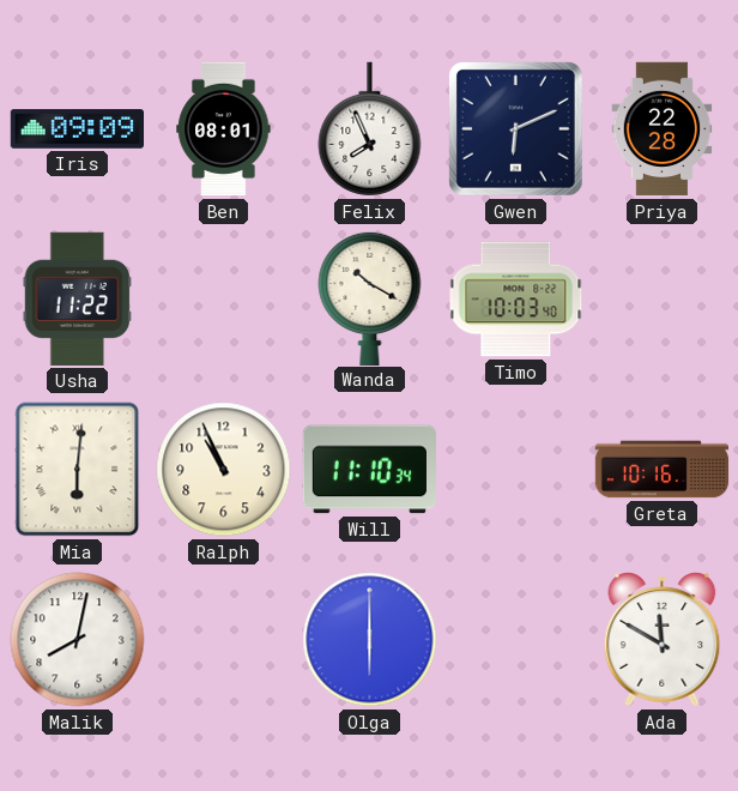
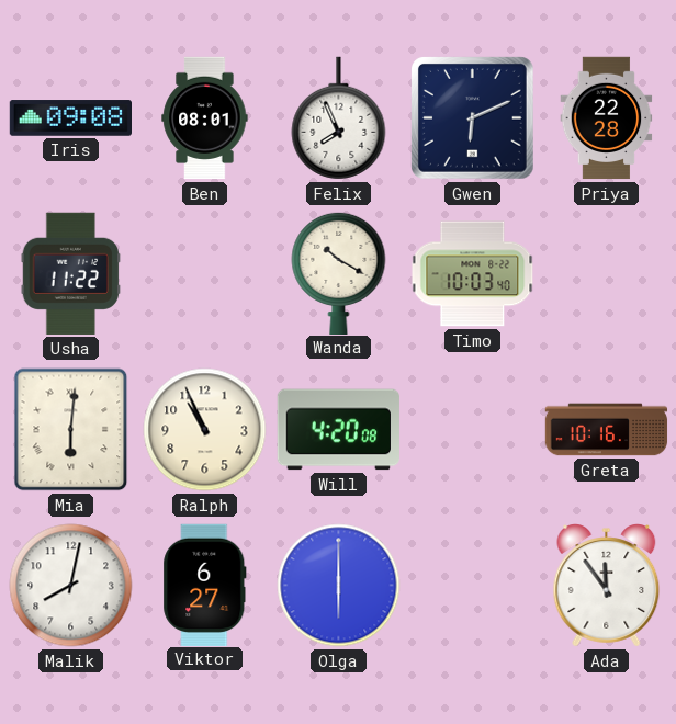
Iris: 09:09 -> 09:08
Will: 11:10 -> 4:20
Viktor: none -> 6:27
Ada: 11:50 -> 11:54
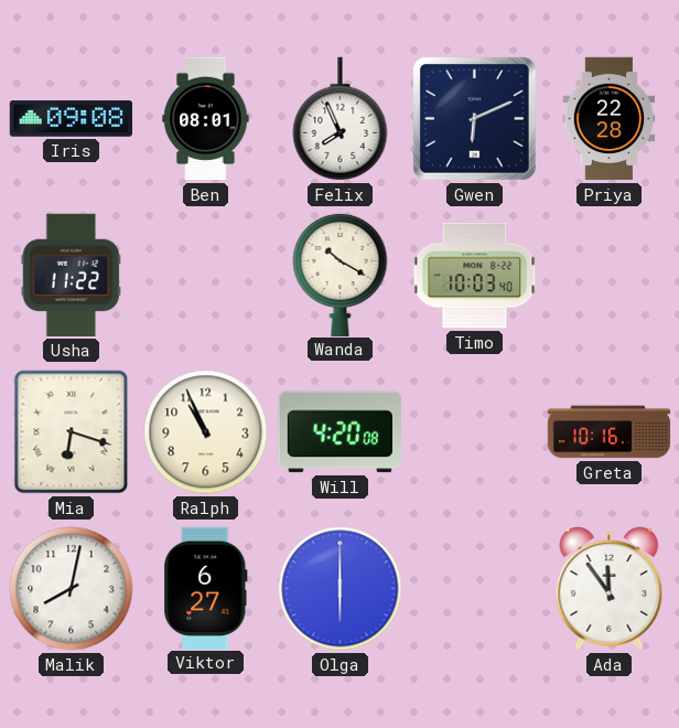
Mia: 6:01 -> 6:18
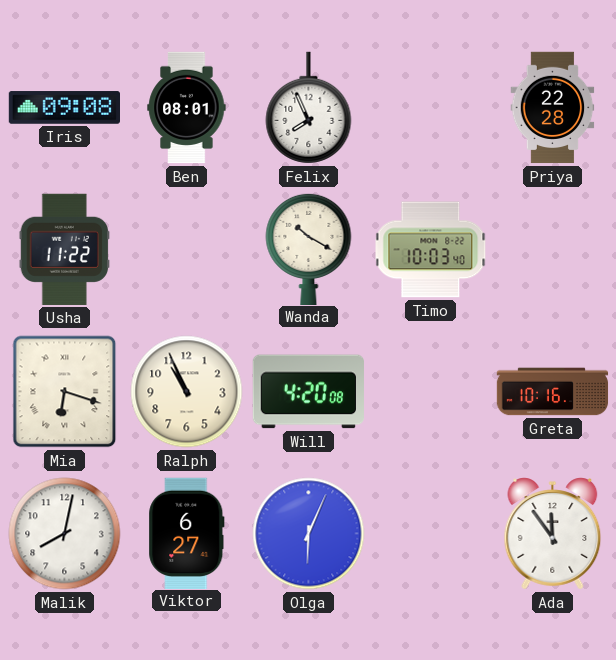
Gwen: 6:11 -> none
Olga: 6:00 -> 6:04
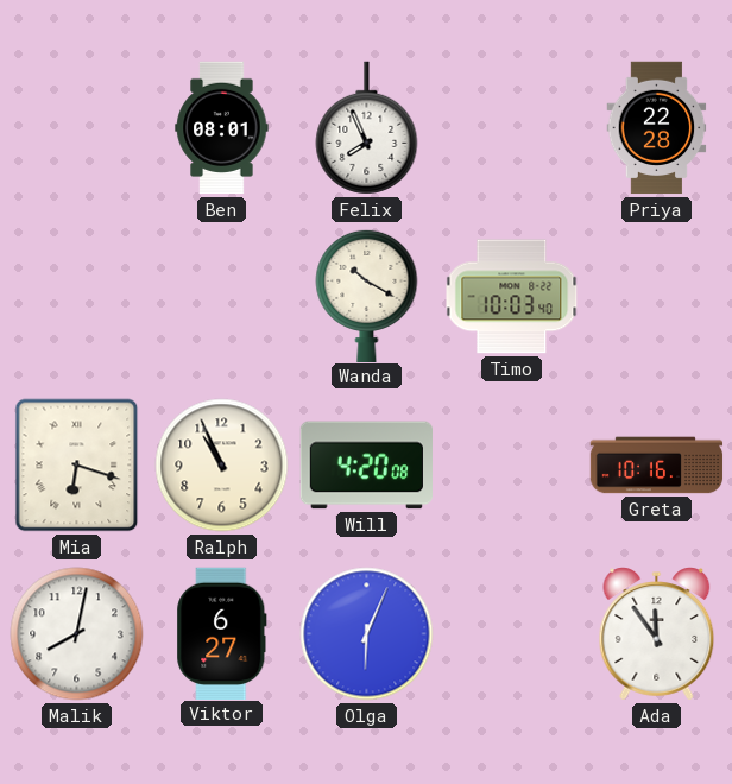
Iris: 09:08 -> none
Usha: 11:22 -> none
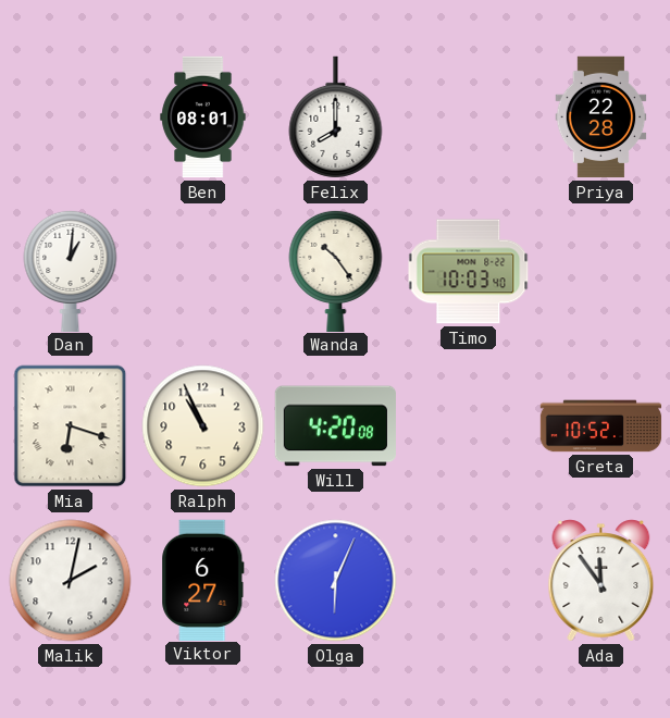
Felix: 7:56 -> 8:00
Dan: none -> 1:01
Wanda: 10:20 -> 10:24
Greta: 10:16 -> 10:52
Malik: 8:02 -> 2:02
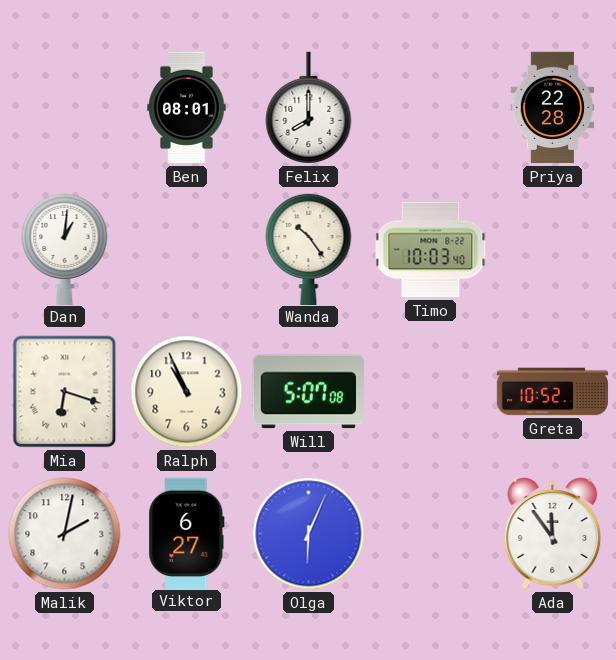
Will: 4:20 -> 5:07
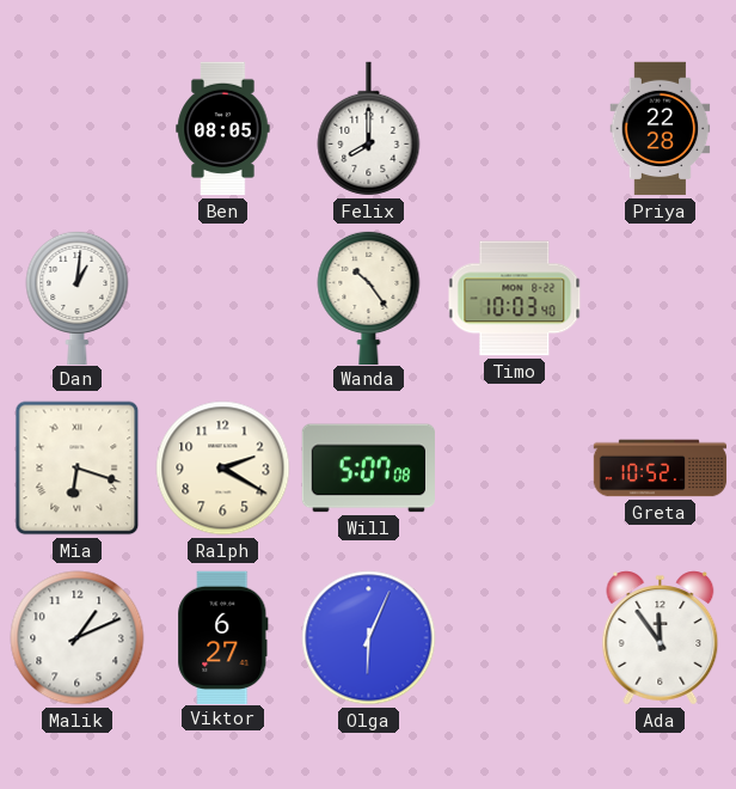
Ben: 08:01 -> 08:05
Ralph: 10:56 -> 2:20
Malik: 2:02 -> 1:11
